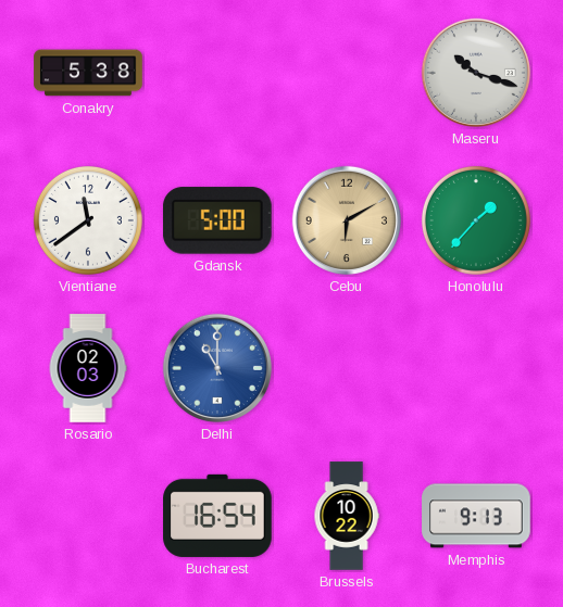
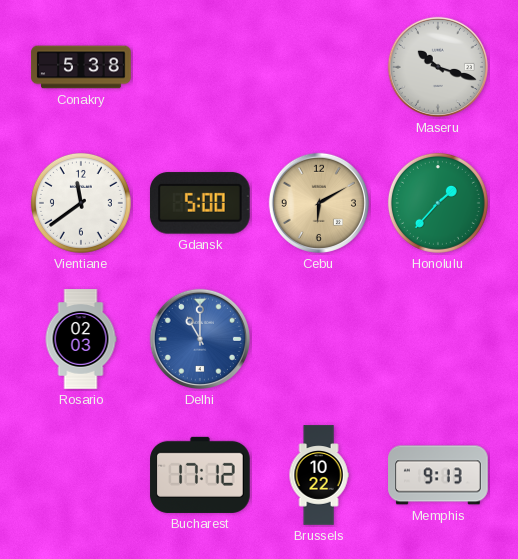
Bucharest: 16:54 -> 17:12
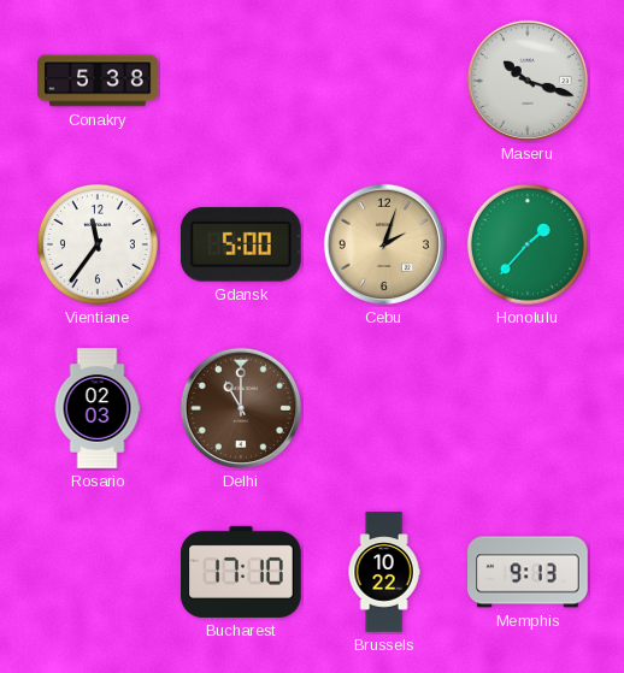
Vientiane: 11:39 -> 11:36
Cebu: 6:10 -> 2:03
Delhi dial: blue -> brown
Bucharest: 17:12 -> 17:10
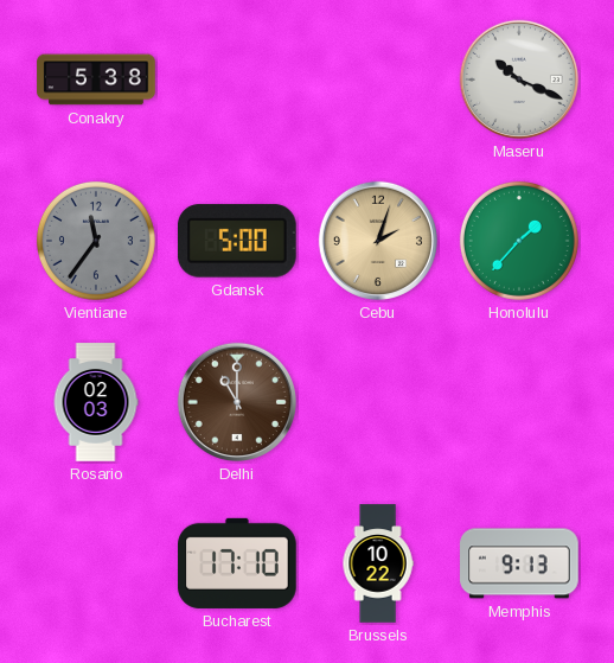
Maseru: 10:18 -> 10:19
Vientiane dial: white -> grey
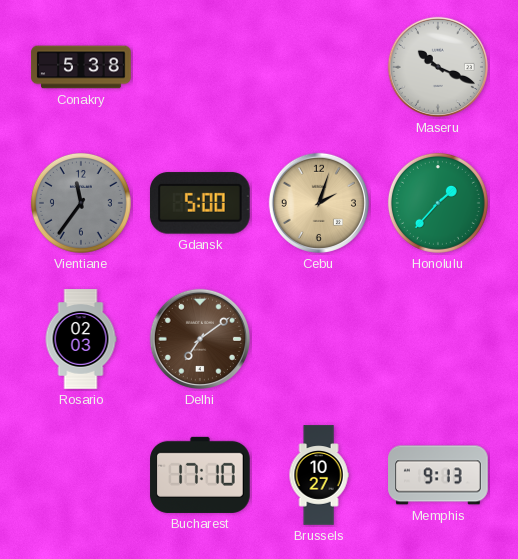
Delhi: 11:00 -> 7:09
Brussels: 10:22 -> 10:27
